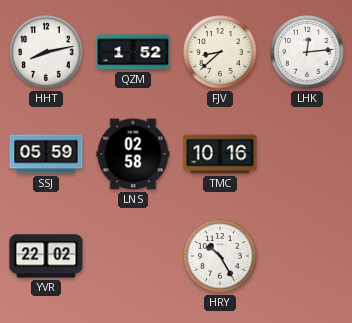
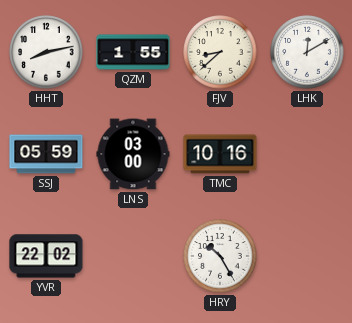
QZM: 1:52 -> 1:55
LHK: 12:14 -> 12:10
LNS: 02:58 -> 03:00
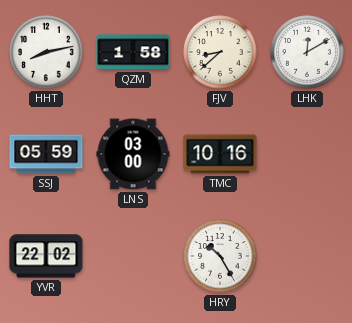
QZM: 1:55 -> 1:58
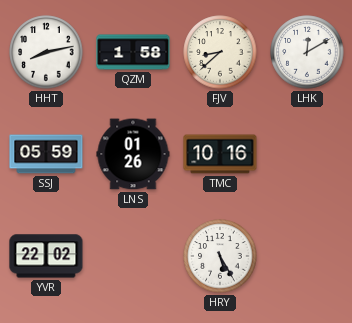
LNS: 03:00 -> 01:26
HRY: 10:25 -> 5:25
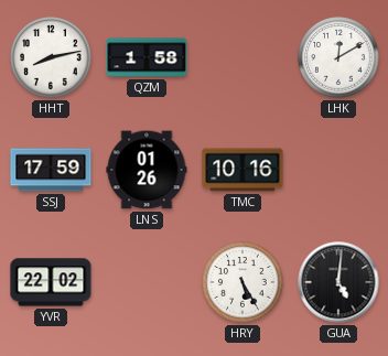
FJV: 8:38 -> none
SSJ: 05:59 -> 17:59
GUA: none -> 5:01
